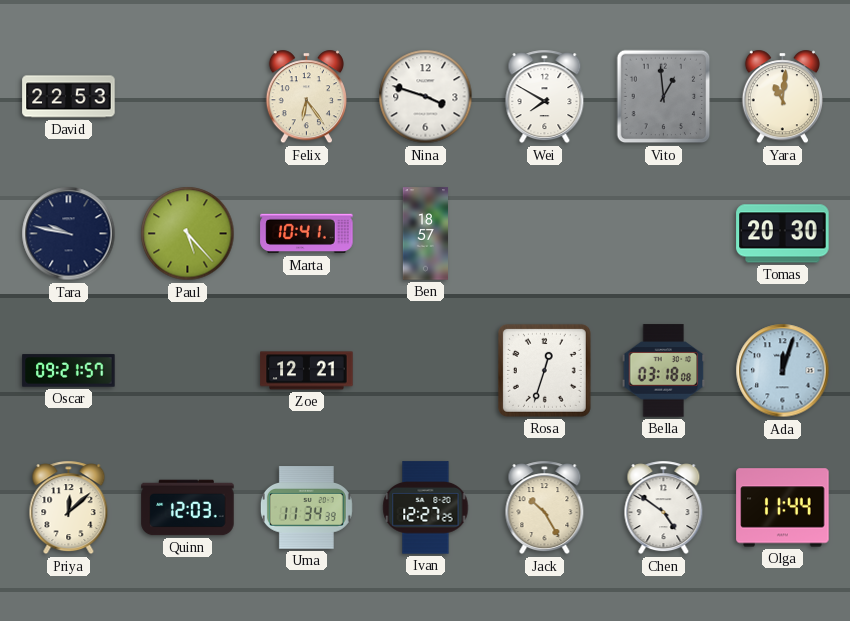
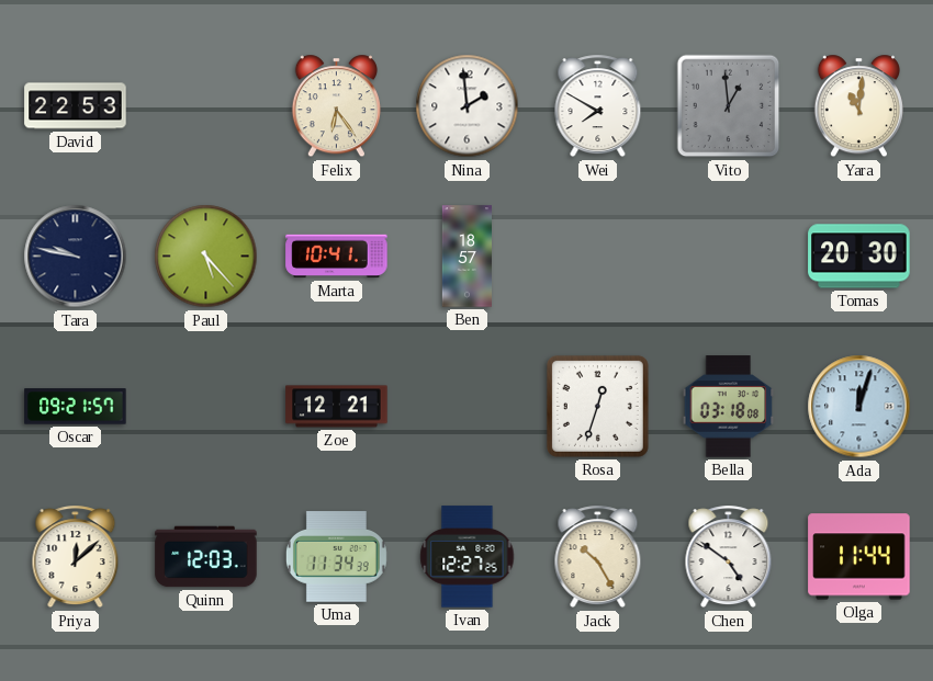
Nina: 3:48 -> 1:59
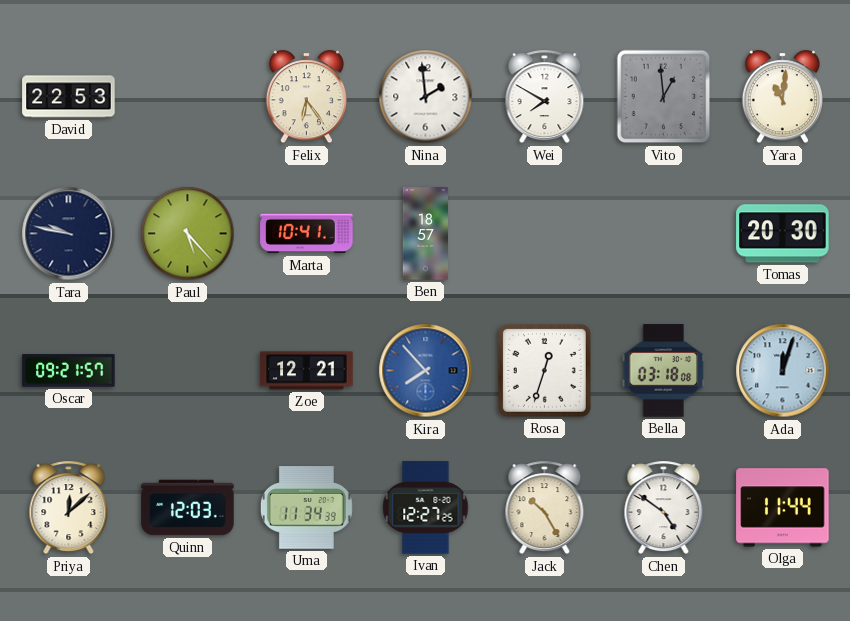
Kira: none -> 7:53
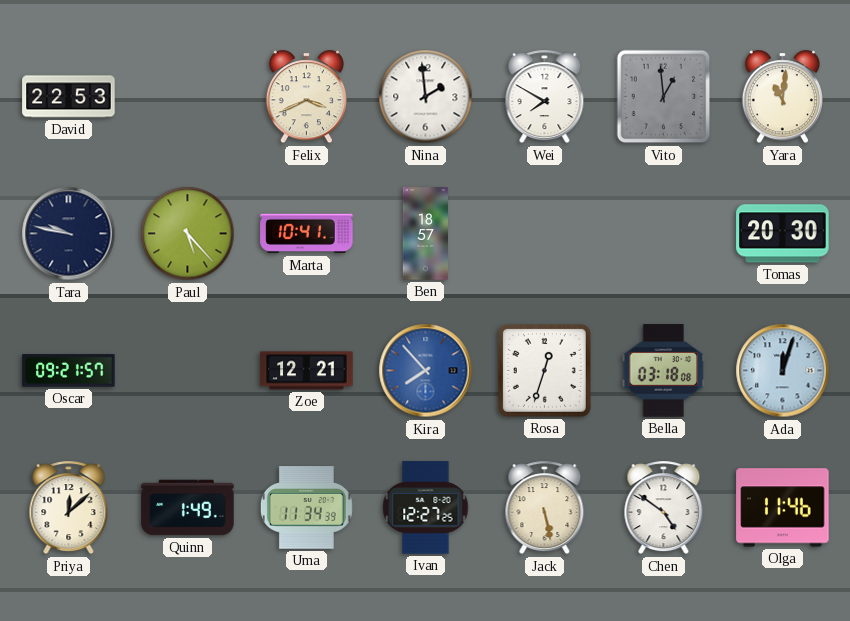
Felix: 6:24 -> 3:41
Quinn: 12:03 -> 1:49
Jack: 10:25 -> 5:28
Olga: 11:44 -> 11:46
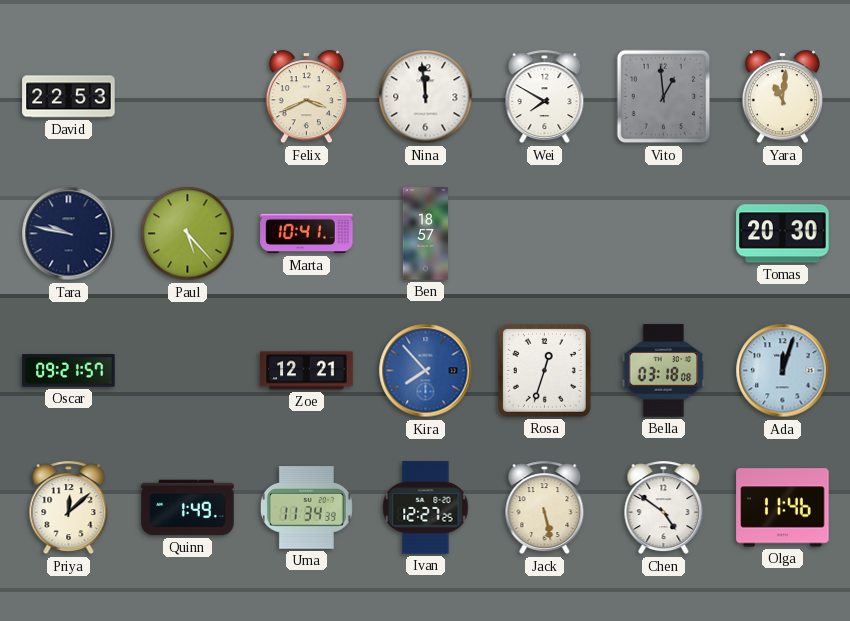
Nina: 1:59 -> 11:59
